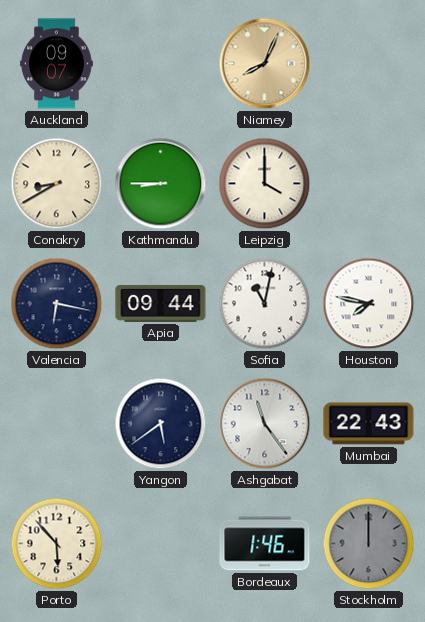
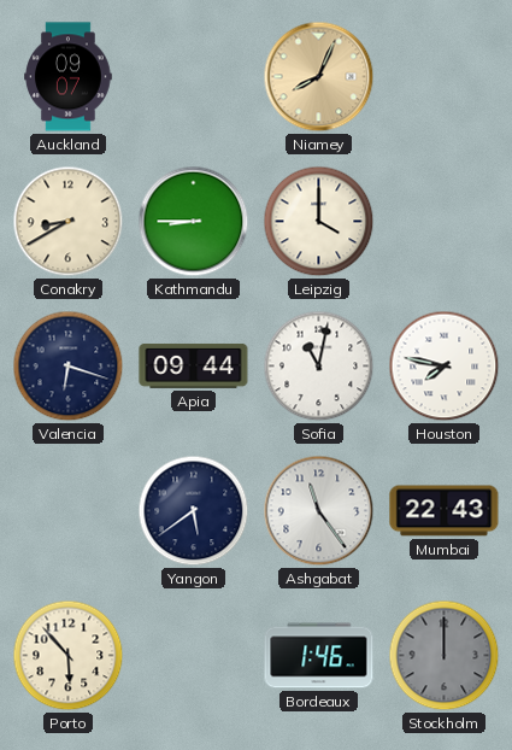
Valencia: 6:17 -> 6:18
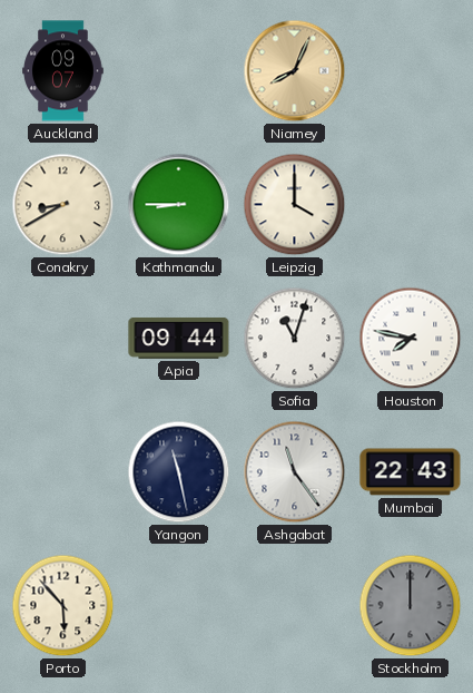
Valencia: 6:18 -> none
Sofia: 11:02 -> 11:03
Yangon: 5:39 -> 11:28
Bordeaux: 1:46 -> none
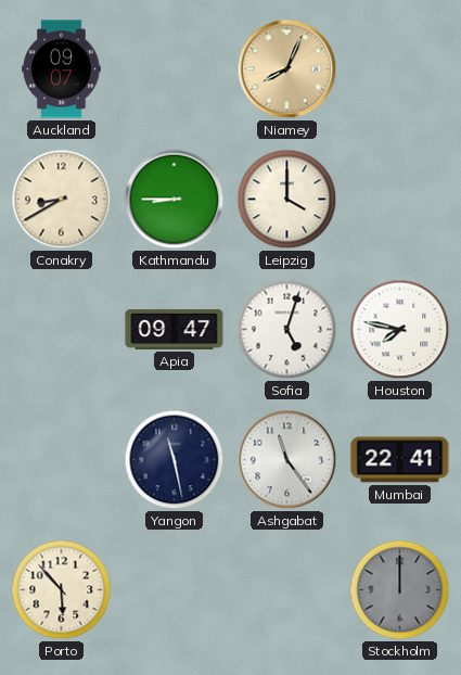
Apia: 09:44 -> 09:47
Sofia: 11:03 -> 5:03
Mumbai: 22:43 -> 22:41
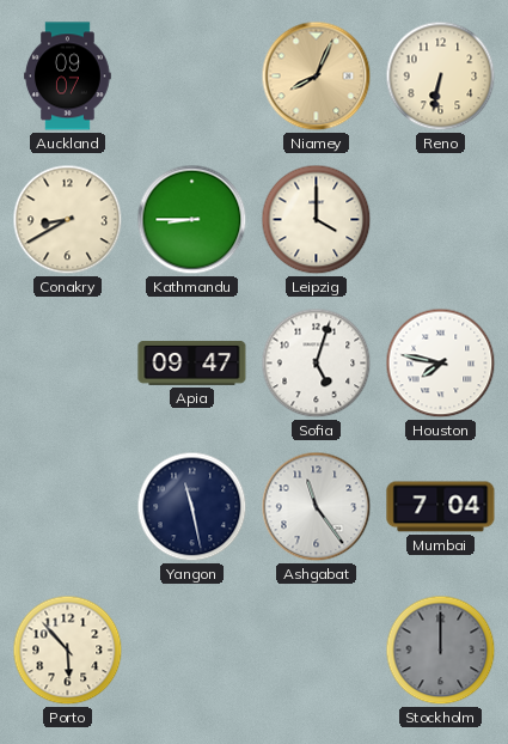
Reno: none -> 6:32
Mumbai: 22:41 -> 7:04
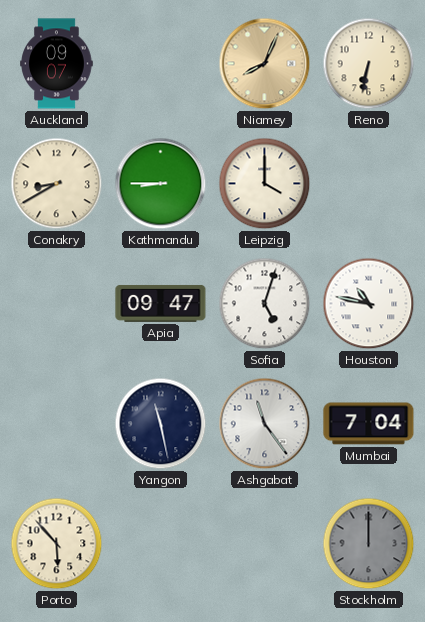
Houston: 7:47 -> 10:47
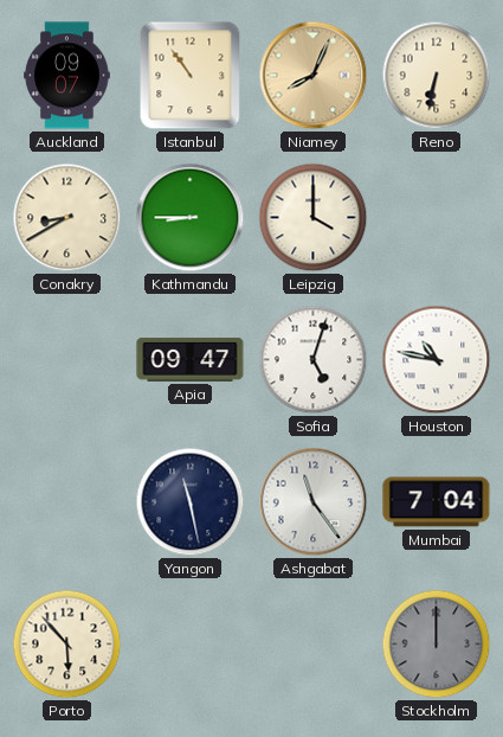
Istanbul: none -> 10:54
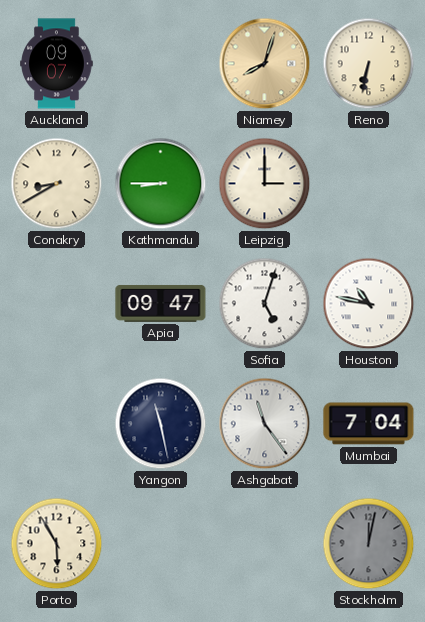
Istanbul: 10:54 -> none
Niamey: 8:04 -> 8:03
Leipzig: 4:00 -> 3:00
Porto: 5:53 -> 5:55
Stockholm: 12:00 -> 12:02
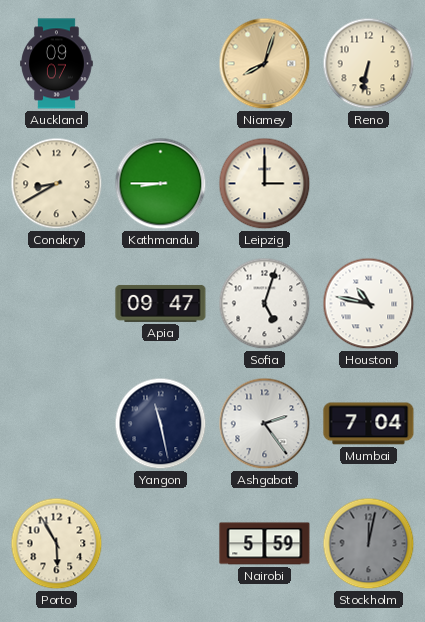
Ashgabat: 11:24 -> 2:24
Nairobi: none -> 5:59
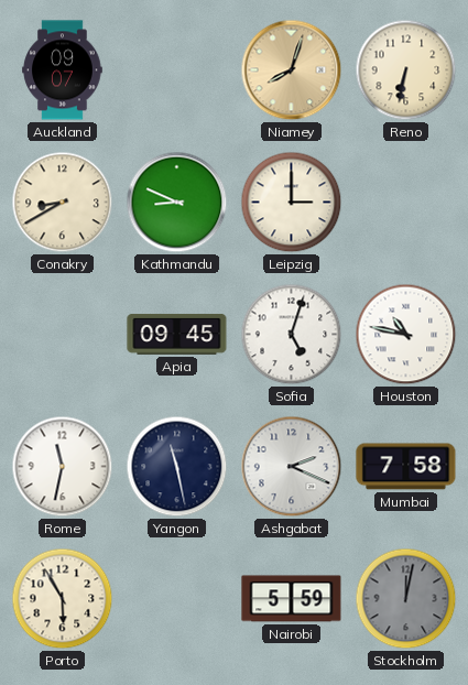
Kathmandu: 8:45 -> 8:49
Apia: 09:47 -> 09:45
Rome: none -> 11:32
Ashgabat: 2:24 -> 2:19
Mumbai: 7:04 -> 7:58
